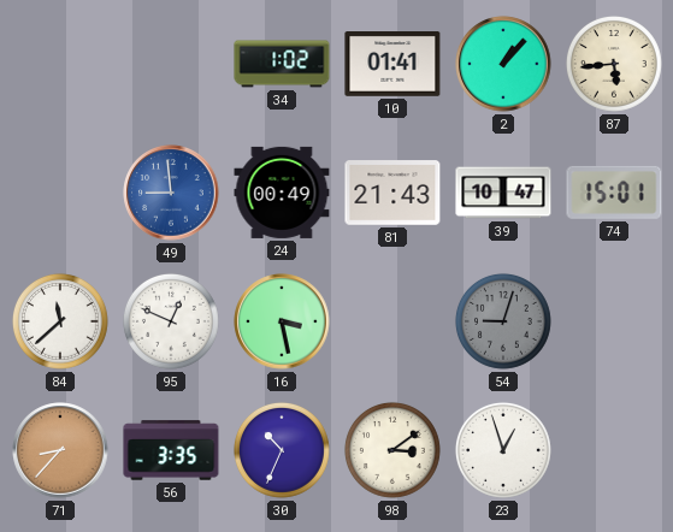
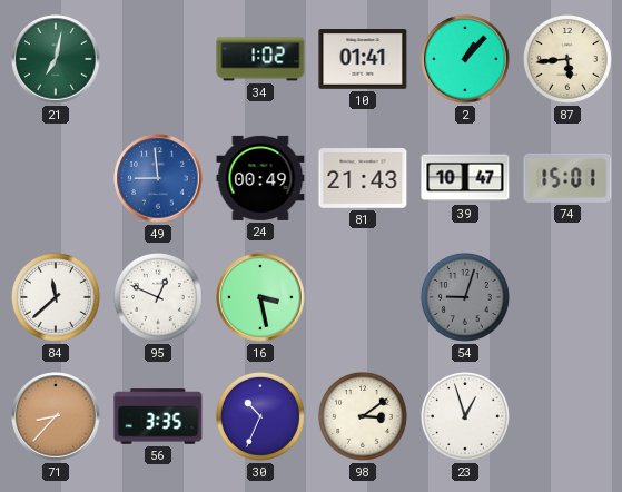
21: none -> 7:02
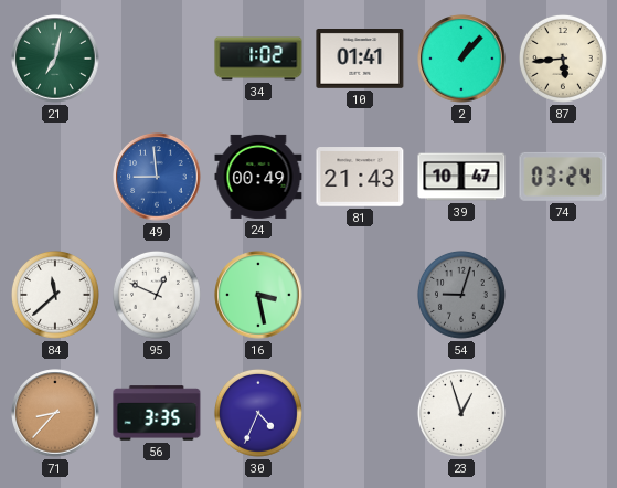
74: 15:01 -> 03:24
30: 10:34 -> 4:34
98: 3:09 -> none
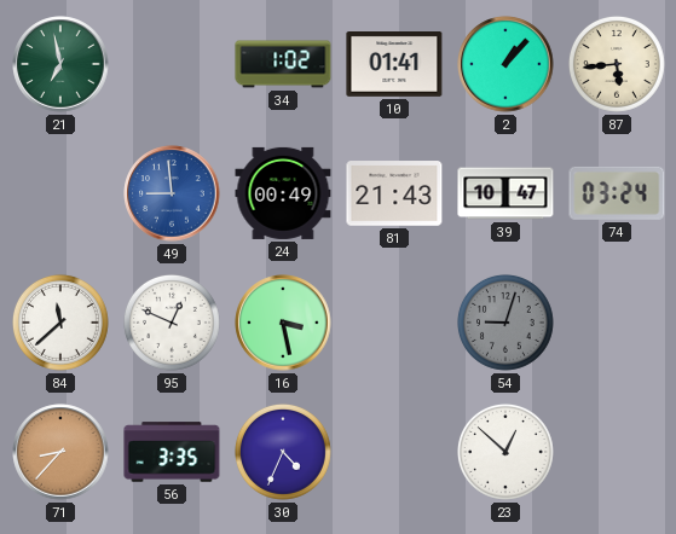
21: 7:02 -> 6:58
23: 12:57 -> 12:52
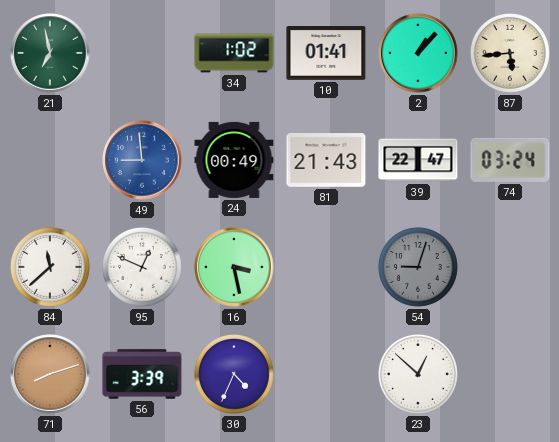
39: 10:47 -> 22:47
71: 8:37 -> 8:12
56: 3:35 -> 3:39
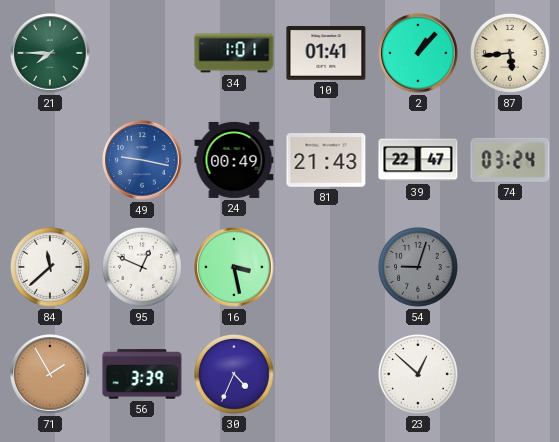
21: 6:58 -> 7:45
34: 1:02 -> 1:01
49: 8:59 -> 9:17
71: 8:12 -> 1:55
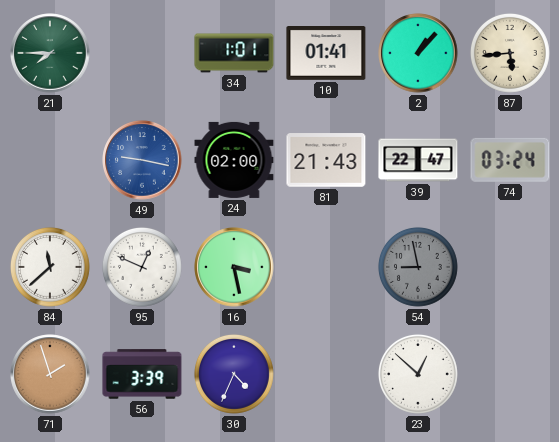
24: 00:49 -> 02:00
54: 9:03 -> 8:58
71: 1:55 -> 1:57
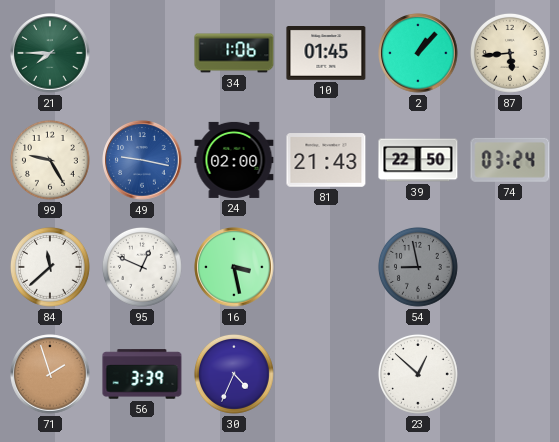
34: 1:01 -> 1:06
10: 01:41 -> 01:45
99: none -> 9:25
39: 22:47 -> 22:50
